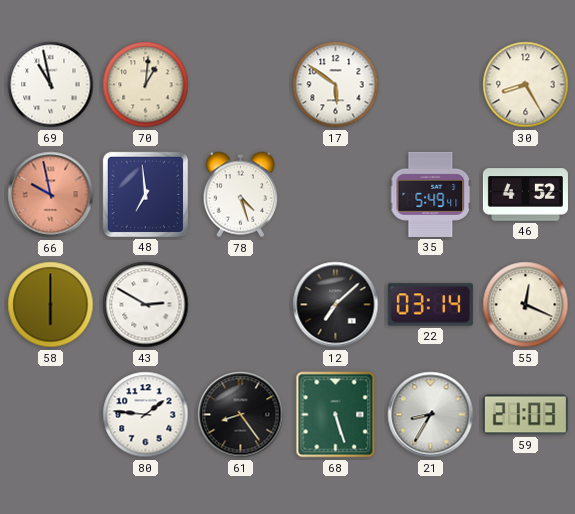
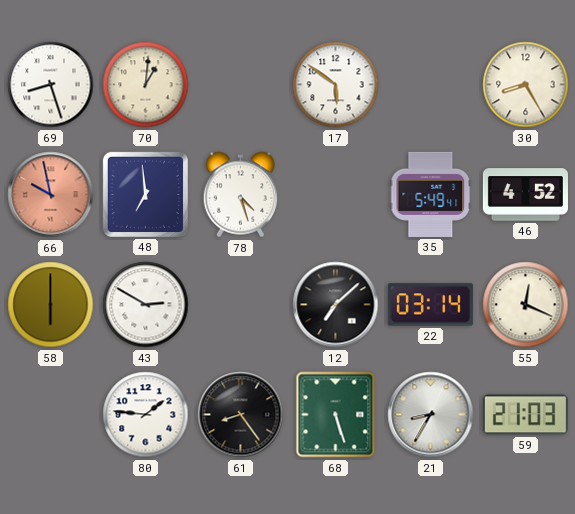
69: 10:58 -> 8:27
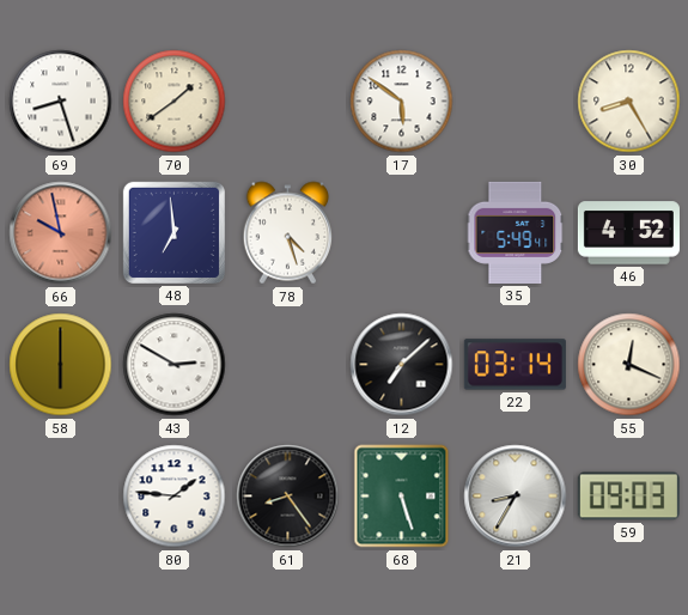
70: 1:01 -> 1:39
59: 21:03 -> 09:03
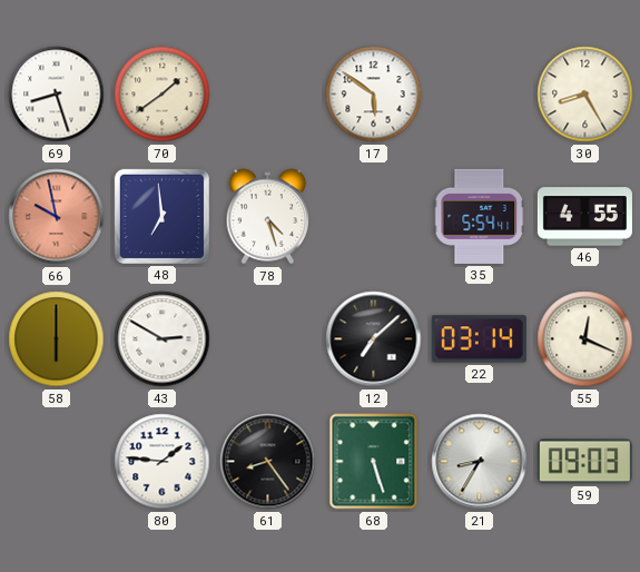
35: 5:49 -> 5:54
46: 4:52 -> 4:55
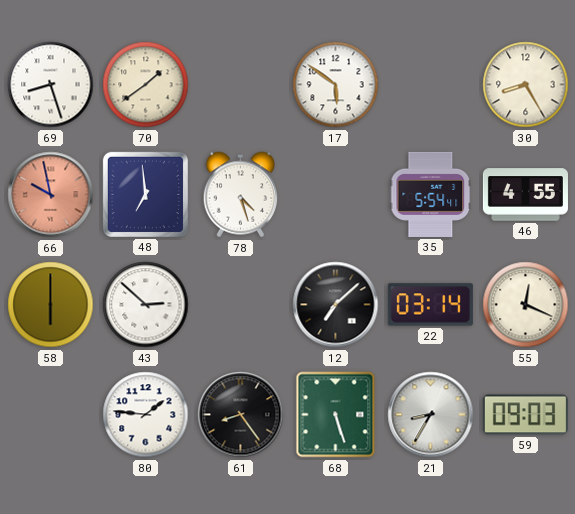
43: 2:50 -> 2:52
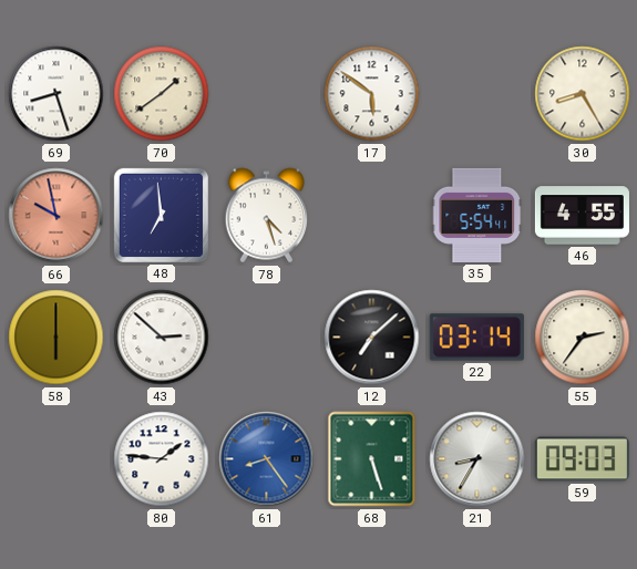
55: 12:19 -> 2:36
61 dial: black -> blue
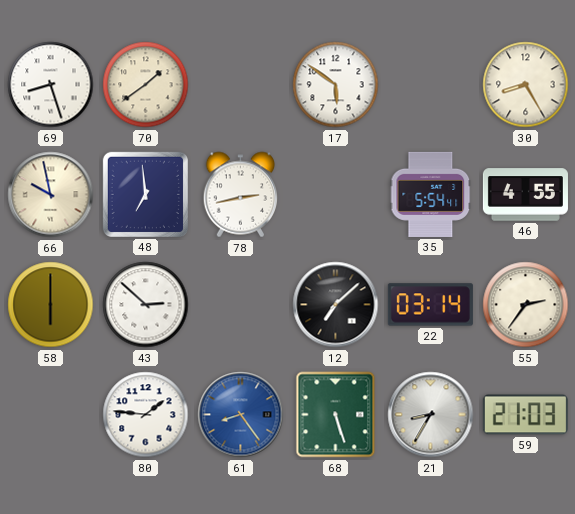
66 dial: salmon -> cream
78: 4:27 -> 2:43
59: 09:03 -> 21:03
